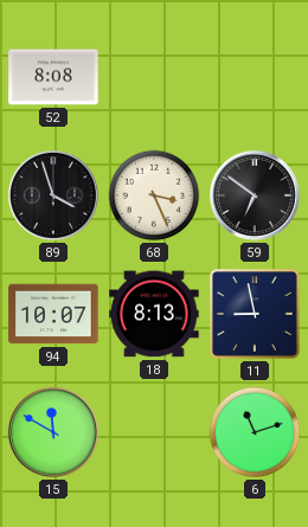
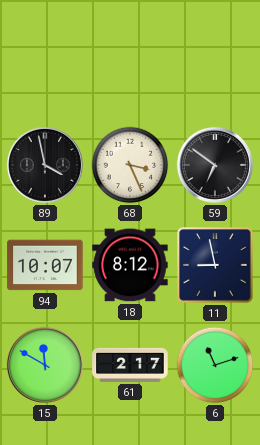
52: 8:08 -> none
89: 3:57 -> 3:58
18: 8:13 -> 8:12
61: none -> 2:17
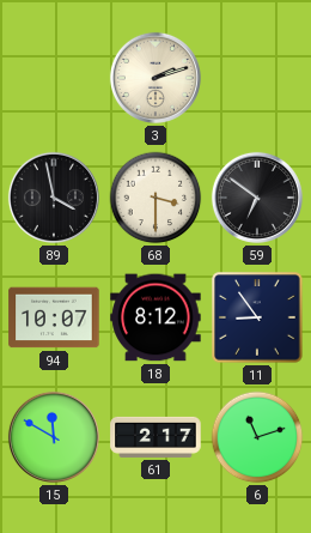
3: none -> 2:12
68: 3:26 -> 3:30
11: 8:58 -> 8:54
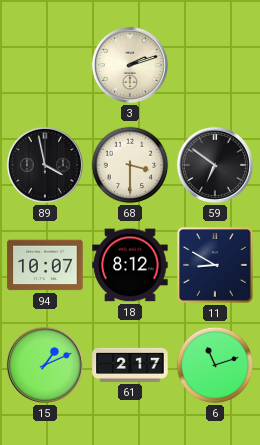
11: 8:54 -> 8:50
15: 11:50 -> 1:11
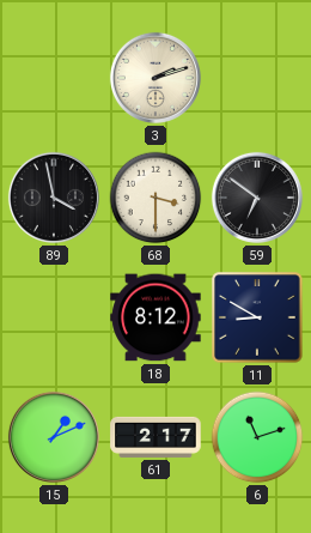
94: 10:07 -> none
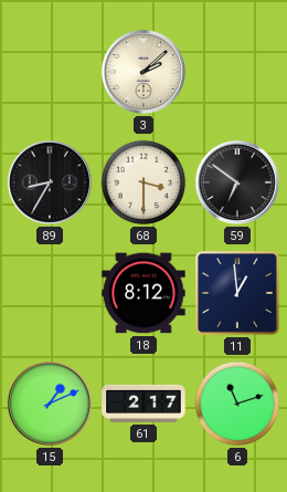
3: 2:12 -> 2:08
89: 3:58 -> 8:35
11: 8:50 -> 12:59
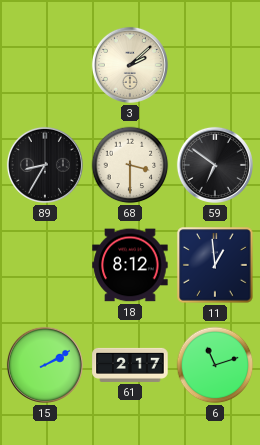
15: 1:11 -> 2:10
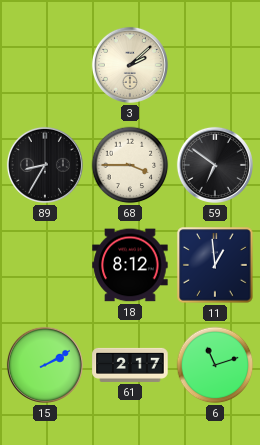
68: 3:30 -> 3:45
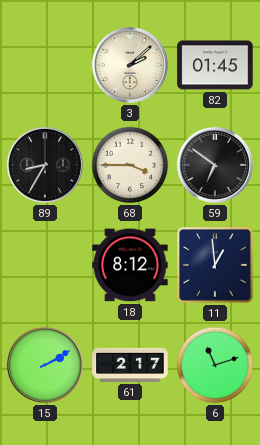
82: none -> 01:45
